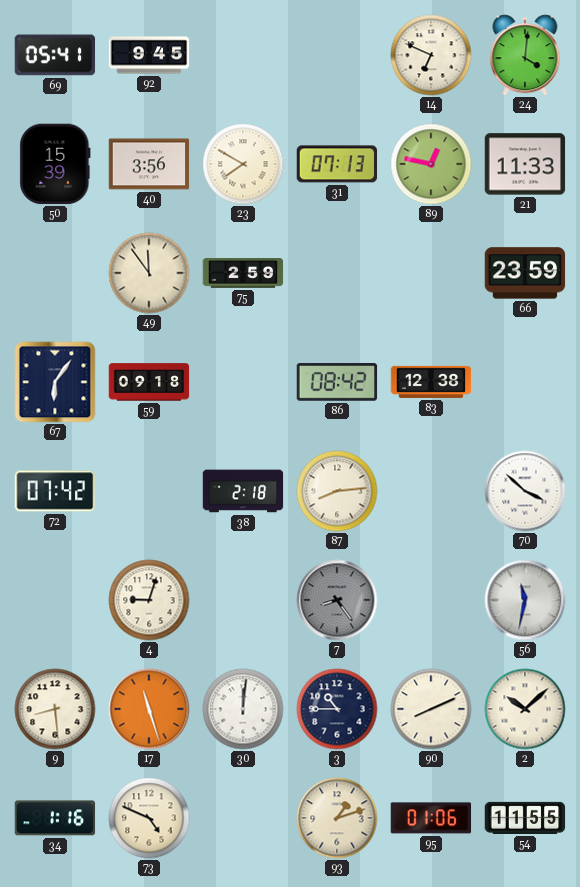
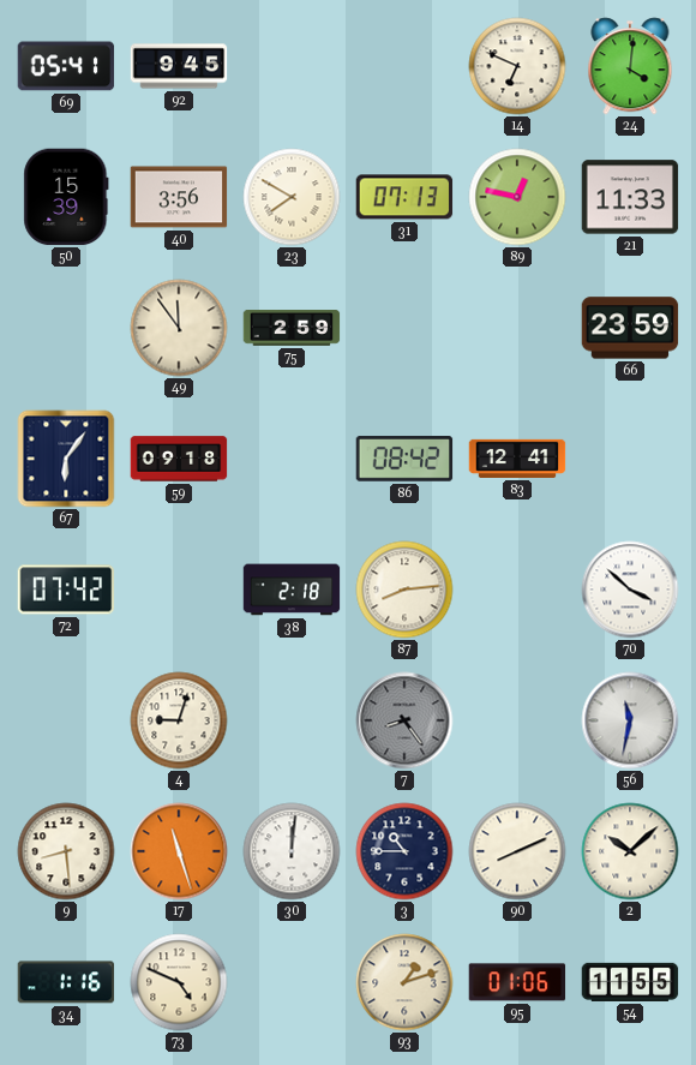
83: 12:38 -> 12:41
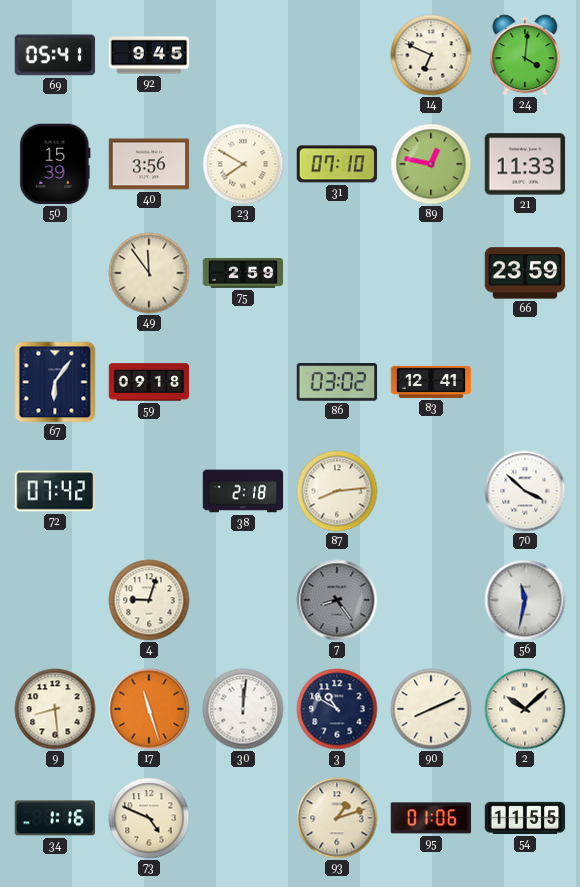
31: 07:13 -> 07:10
86: 08:42 -> 03:02
3: 10:45 -> 10:50
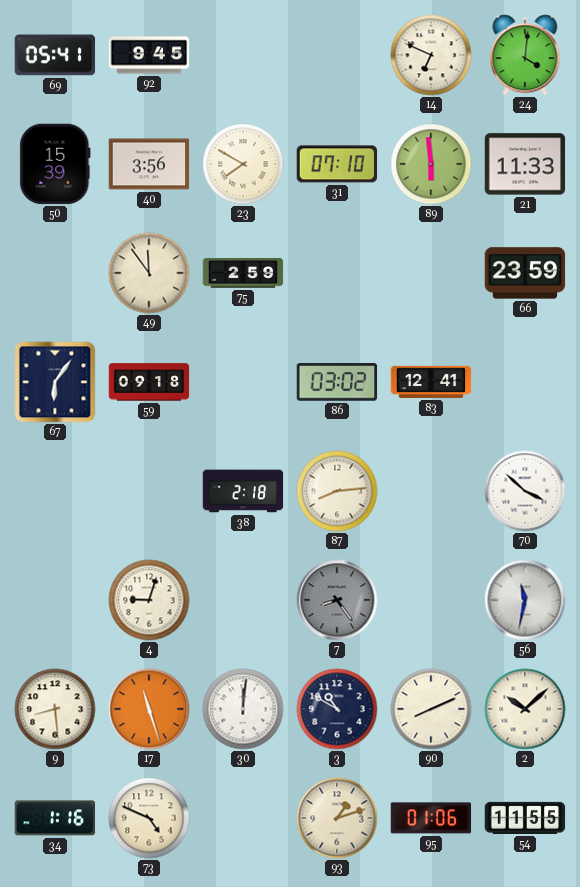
89: 12:47 -> 5:59
72: 07:42 -> none
